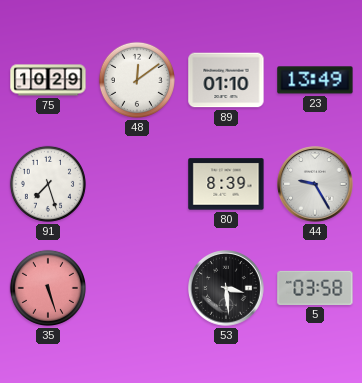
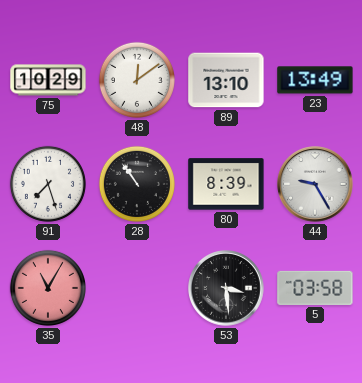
89: 01:10 -> 13:10
28: none -> 10:54
35: 5:27 -> 11:05
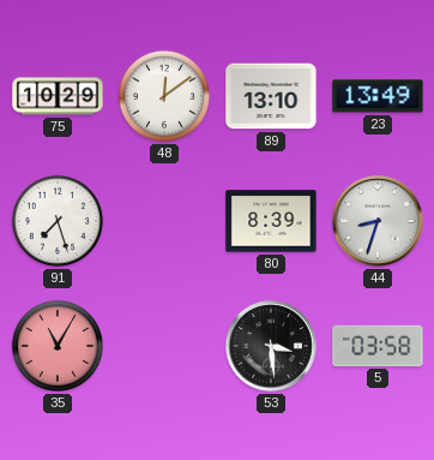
28: 10:54 -> none
44: 9:25 -> 8:33
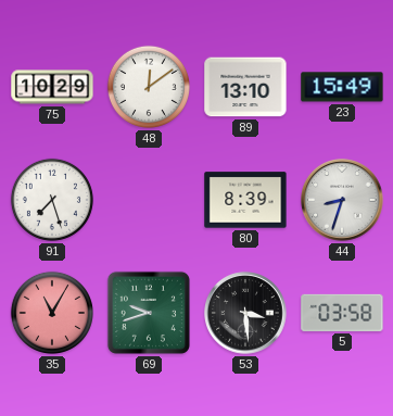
23: 13:49 -> 15:49
69: none -> 9:42
